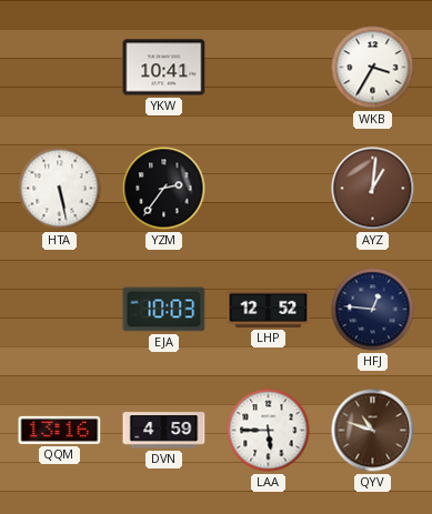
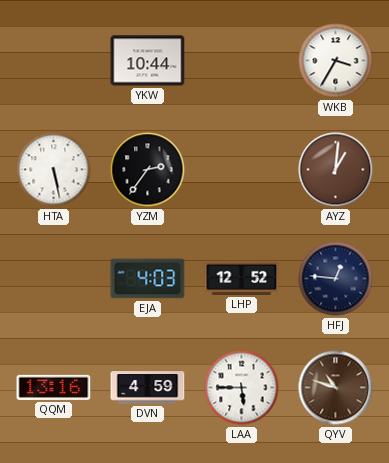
YKW: 10:41 -> 10:44
EJA: 10:03 -> 4:03
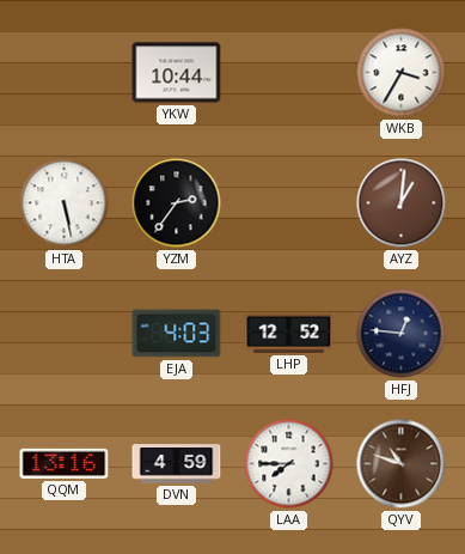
LAA: 5:45 -> 7:45
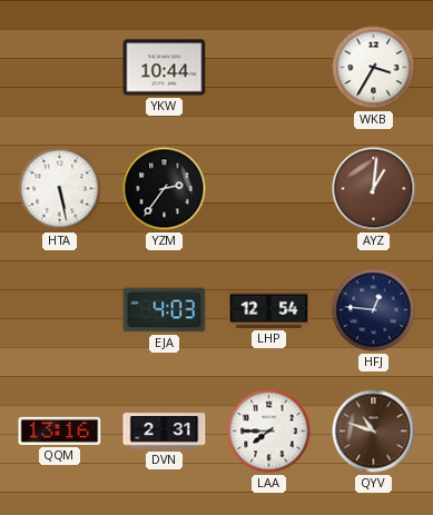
LHP: 12:52 -> 12:54
DVN: 4:59 -> 2:31
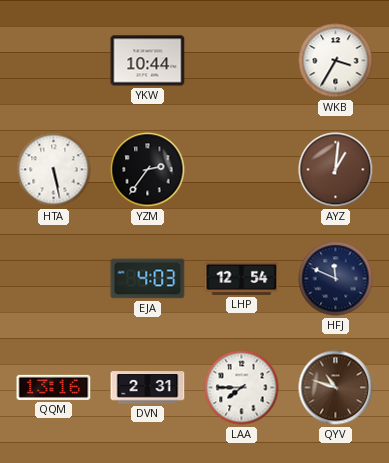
HFJ: 12:46 -> 11:49
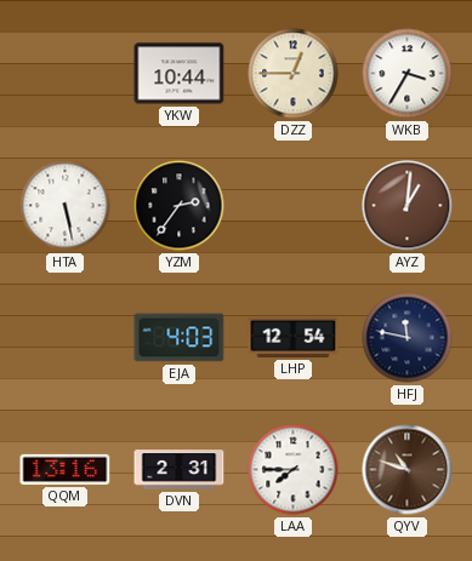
DZZ: none -> 12:45
HFJ: 11:49 -> 11:47
